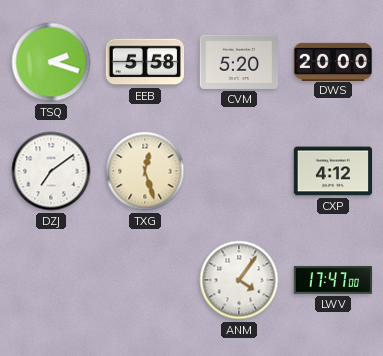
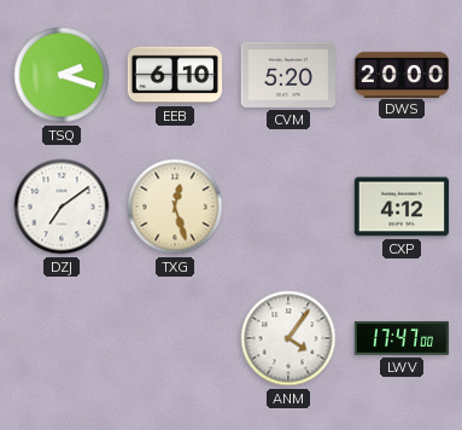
EEB: 5:58 -> 6:10
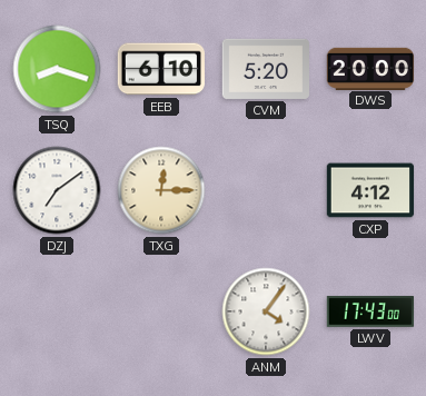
TSQ: 2:18 -> 8:18
TXG: 12:27 -> 12:15
LWV: 17:47 -> 17:43
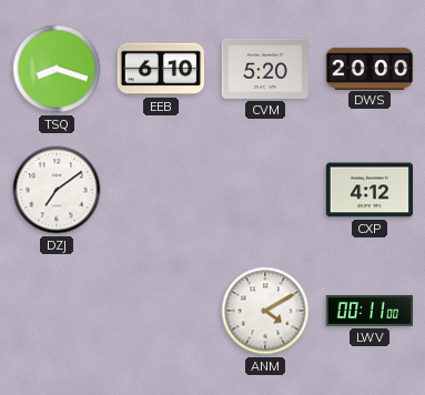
TXG: 12:15 -> none
ANM: 4:06 -> 4:10
LWV: 17:43 -> 00:11
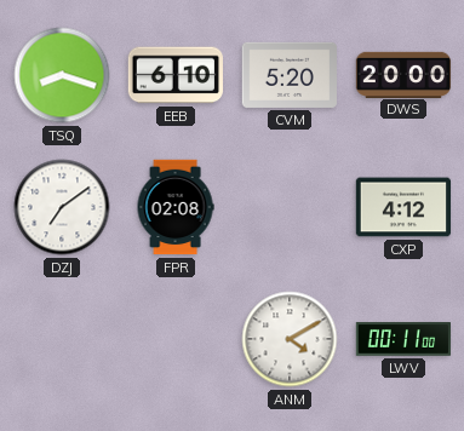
FPR: none -> 02:08
